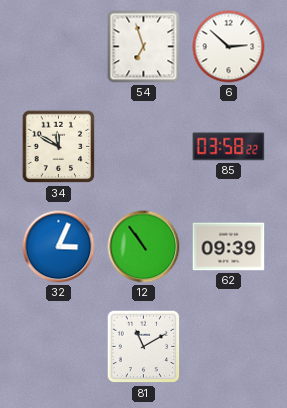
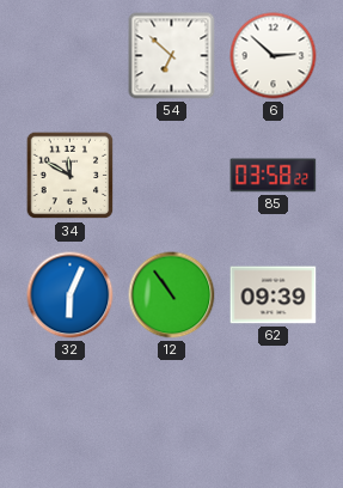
54: 6:57 -> 6:52
32: 3:04 -> 6:04
81: 11:10 -> none
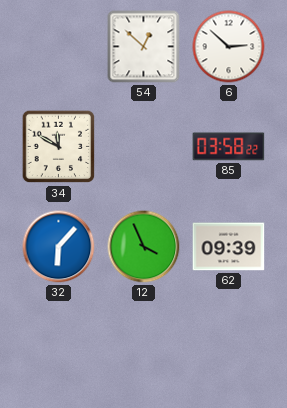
54: 6:52 -> 12:52
32: 6:04 -> 6:07
12: 10:54 -> 3:56
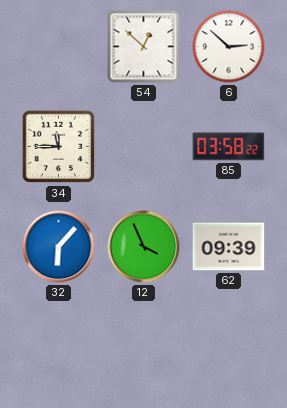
34: 11:50 -> 11:45
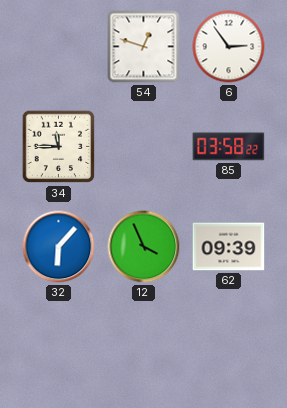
54: 12:52 -> 12:48
6: 2:52 -> 2:54
